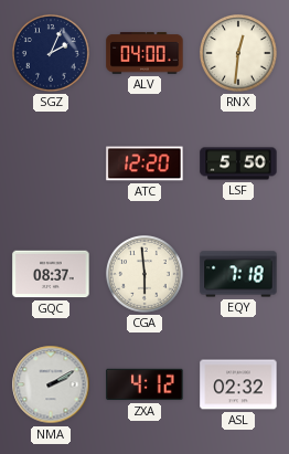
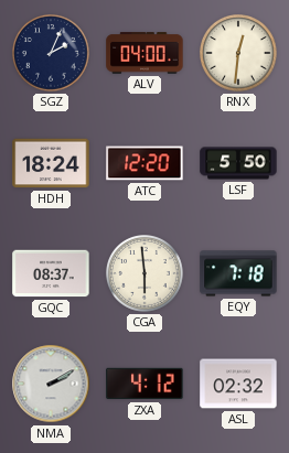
HDH: none -> 18:24
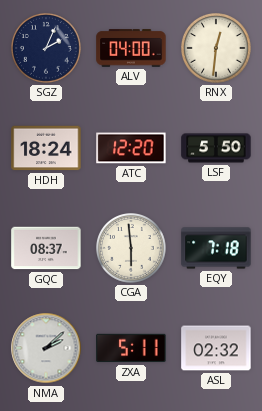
NMA: 2:10 -> 2:08
ZXA: 4:12 -> 5:11
